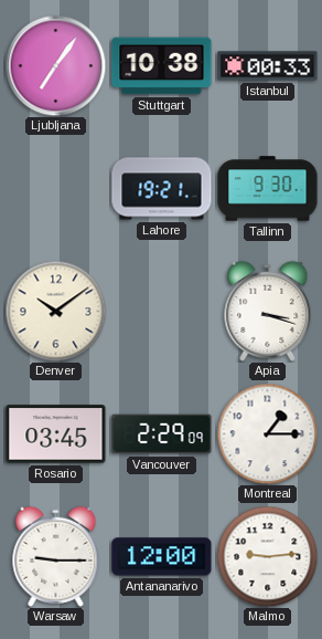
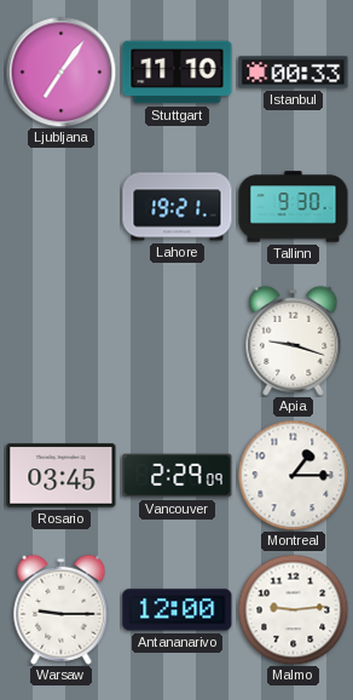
Stuttgart: 10:38 -> 11:10
Denver: 10:09 -> none
Apia: 3:18 -> 9:18
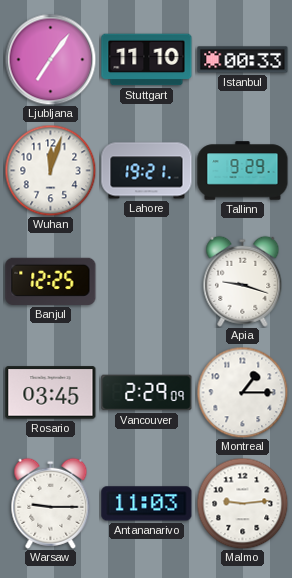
Wuhan: none -> 12:03
Tallinn: 9:30 -> 9:29
Banjul: none -> 12:25
Antananarivo: 12:00 -> 11:03
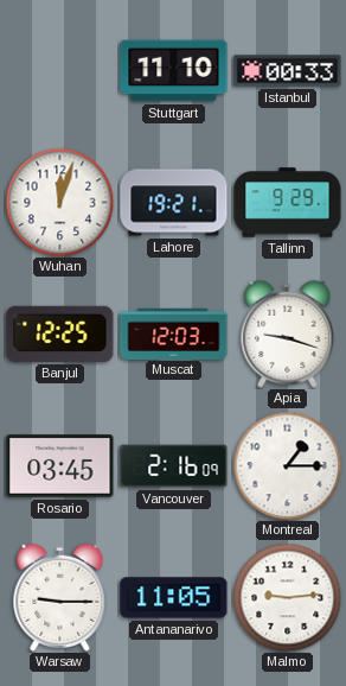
Ljubljana: 7:06 -> none
Muscat: none -> 12:03
Vancouver: 2:29 -> 2:16
Antananarivo: 11:03 -> 11:05
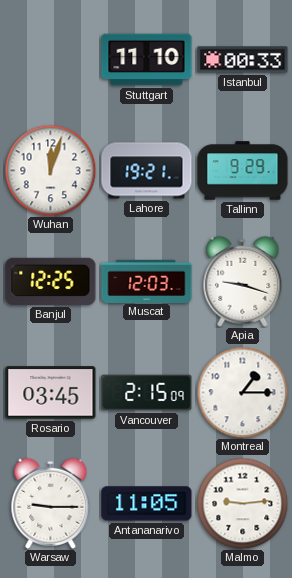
Vancouver: 2:16 -> 2:15
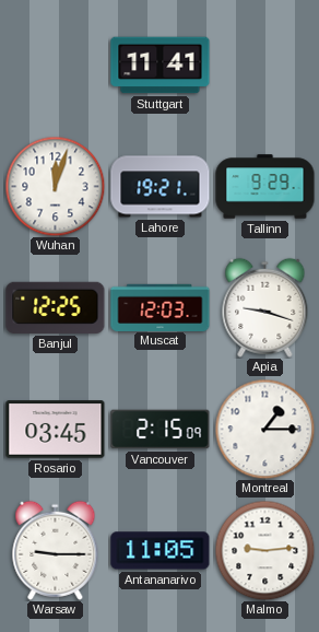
Stuttgart: 11:10 -> 11:41
Istanbul: 00:33 -> none
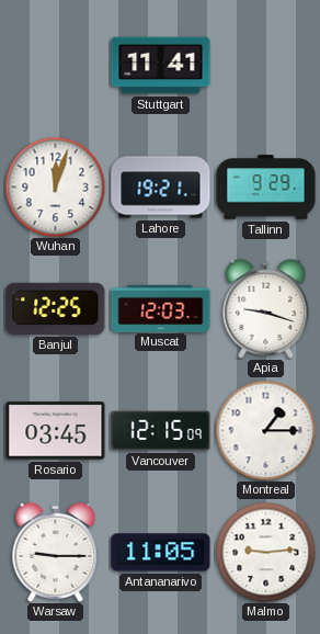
Vancouver: 2:15 -> 12:15
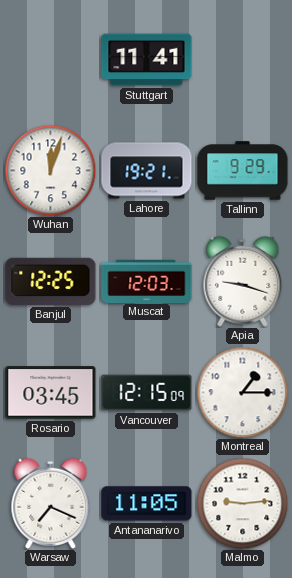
Warsaw: 9:15 -> 7:19
